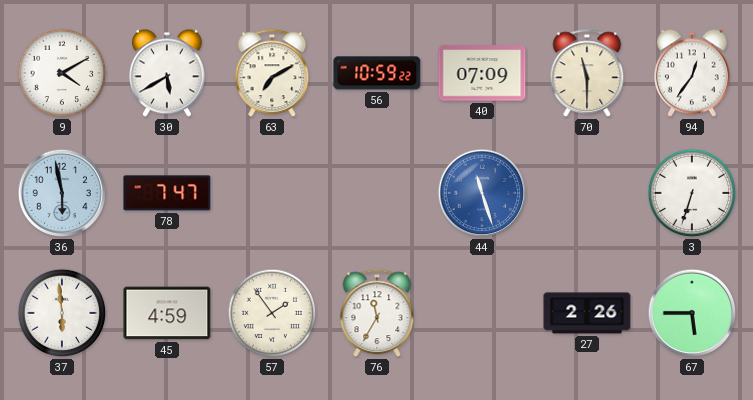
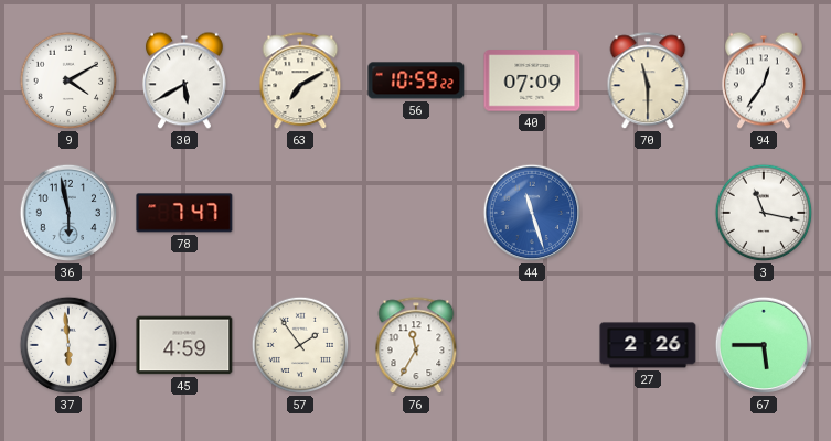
3: 6:33 -> 11:17
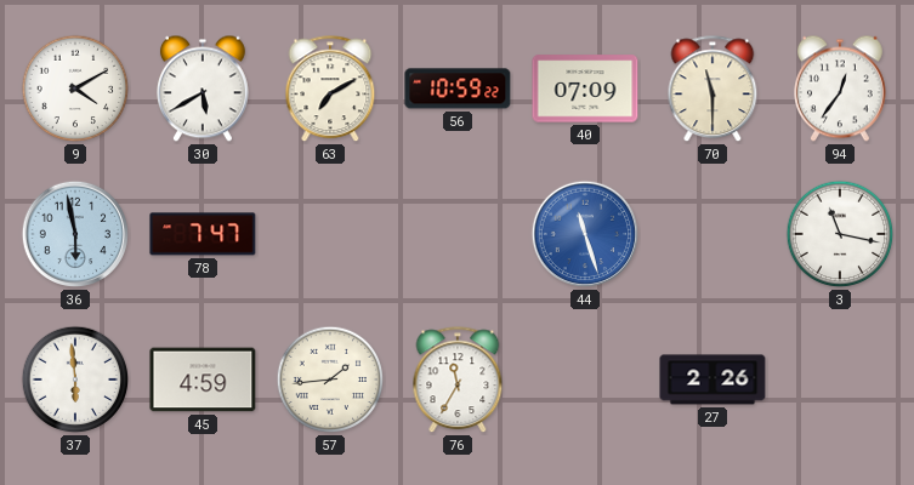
57: 1:54 -> 1:44
67: 5:45 -> none
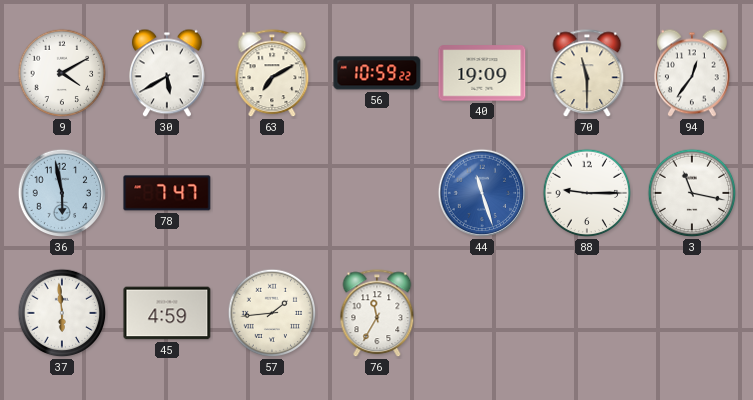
40: 07:09 -> 19:09
88: none -> 9:15
27: 2:26 -> none
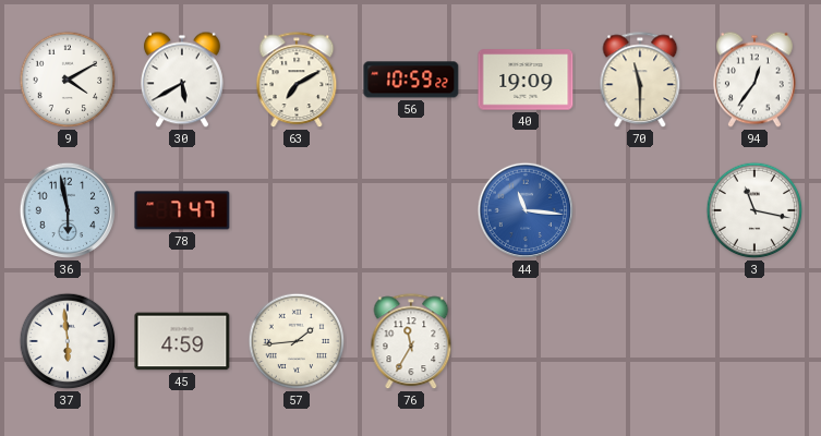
44: 11:27 -> 11:16
88: 9:15 -> none
